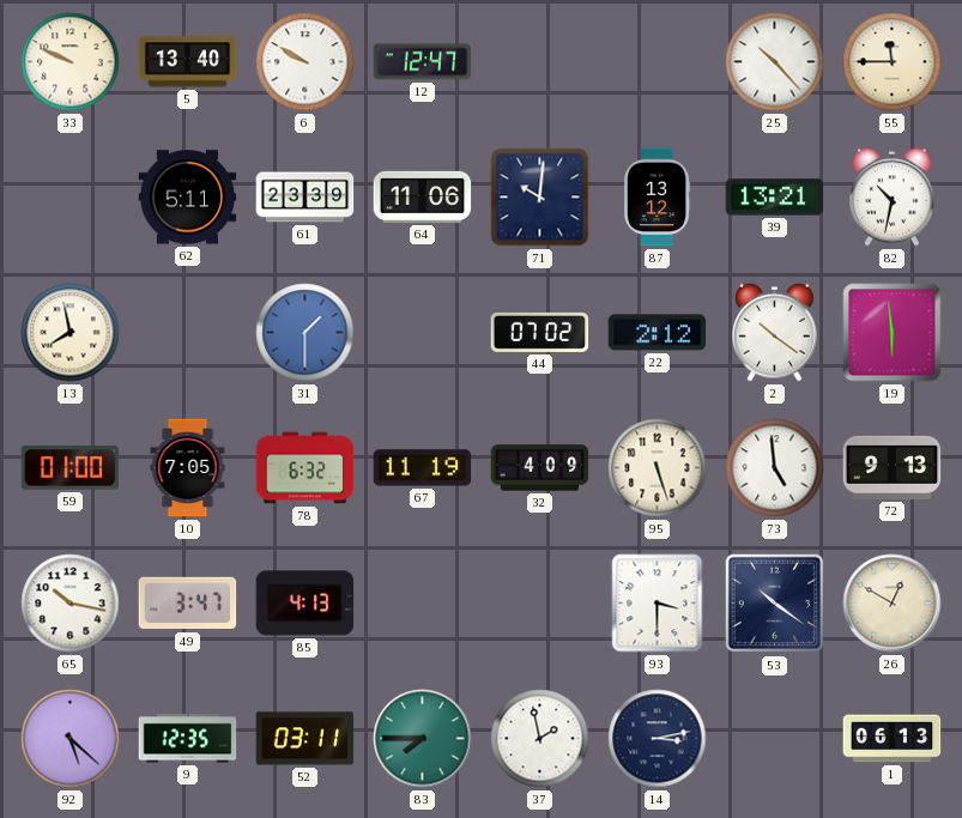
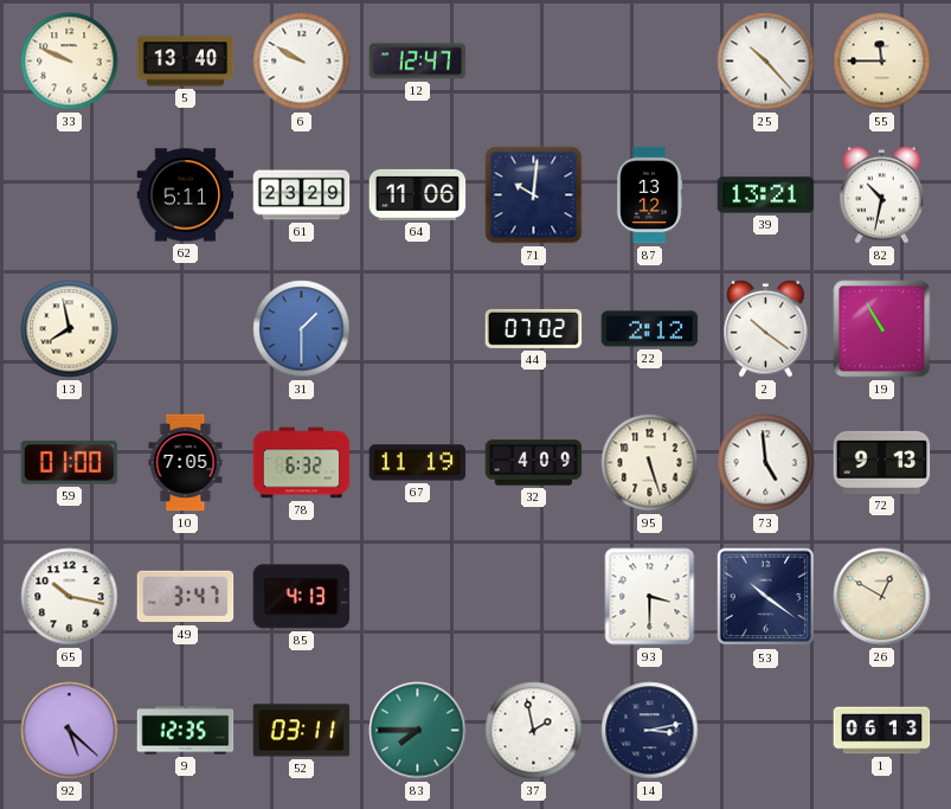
61: 23:39 -> 23:29
19: 5:59 -> 10:55
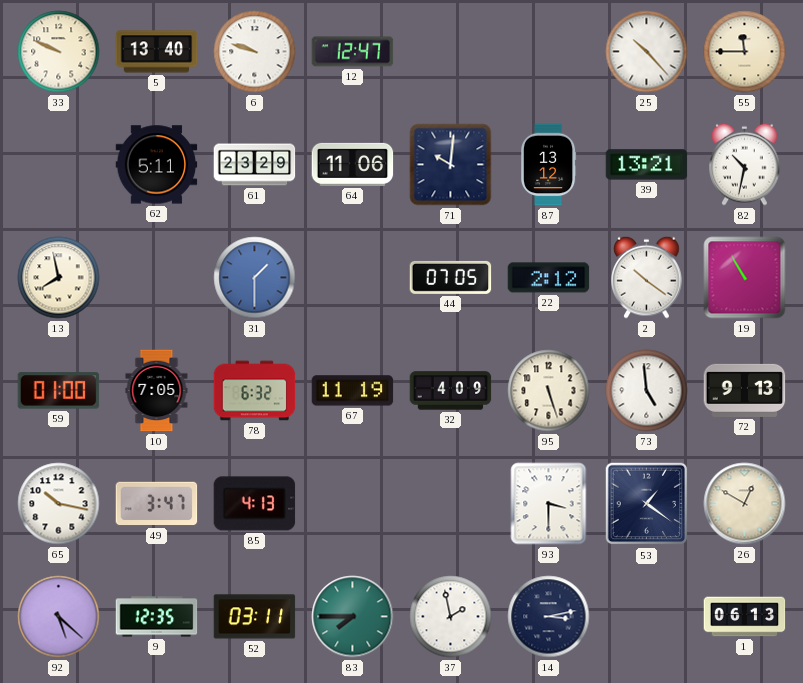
6: 9:50 -> 9:48
44: 07:02 -> 07:05
53: 10:21 -> 1:21
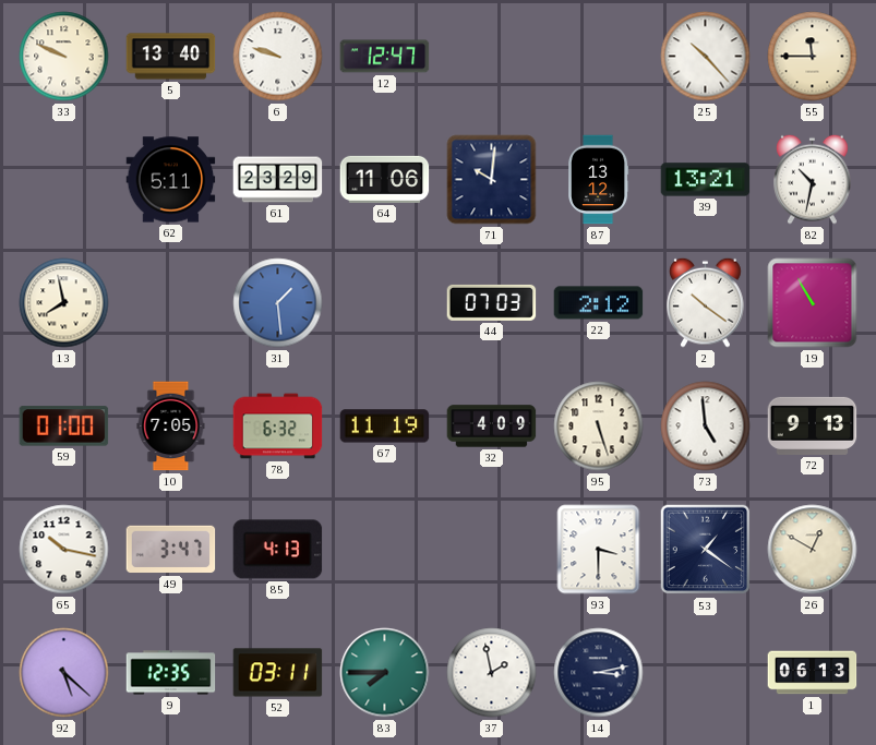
31: 1:30 -> 1:29
44: 07:05 -> 07:03
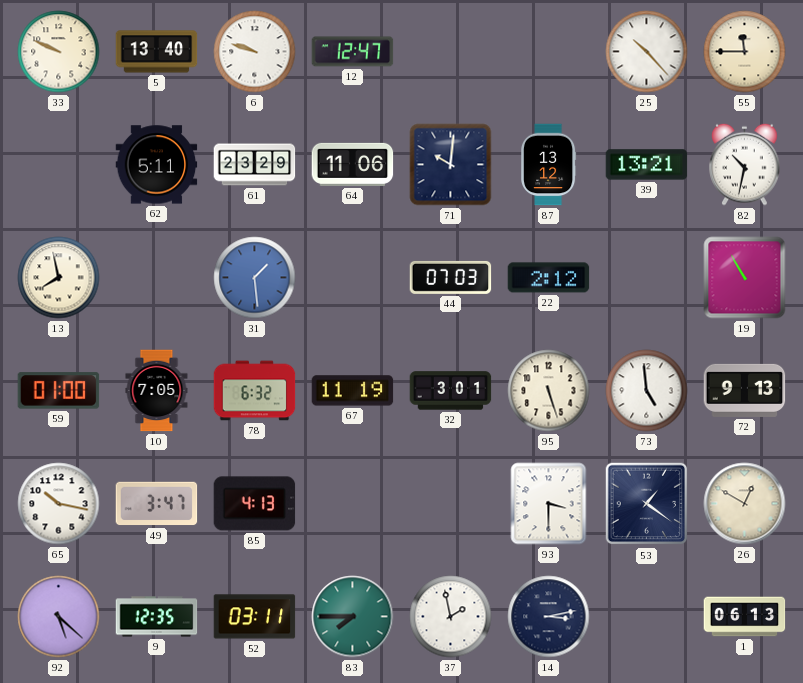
2: 10:21 -> none
32: 4:09 -> 3:01
